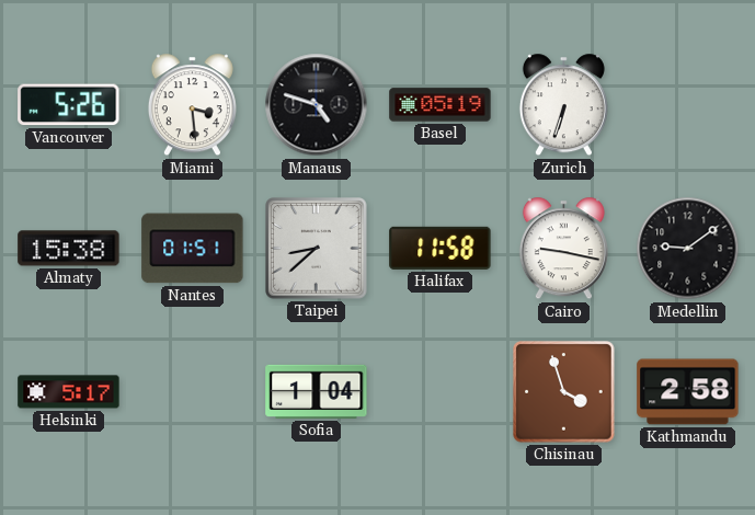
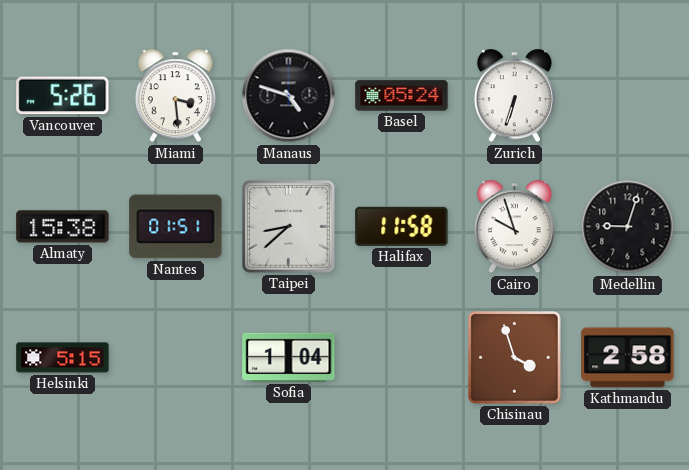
Basel: 05:19 -> 05:24
Cairo: 9:17 -> 9:57
Medellin: 9:09 -> 9:03
Helsinki: 5:17 -> 5:15
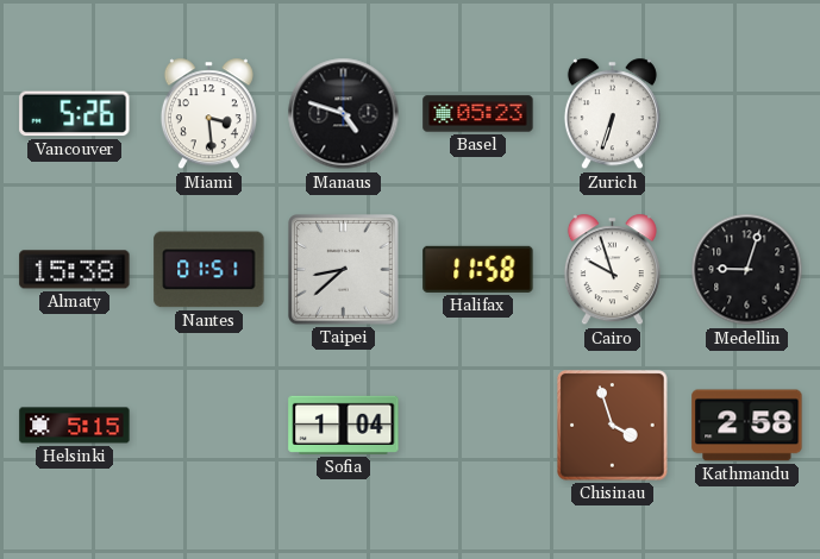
Basel: 05:24 -> 05:23
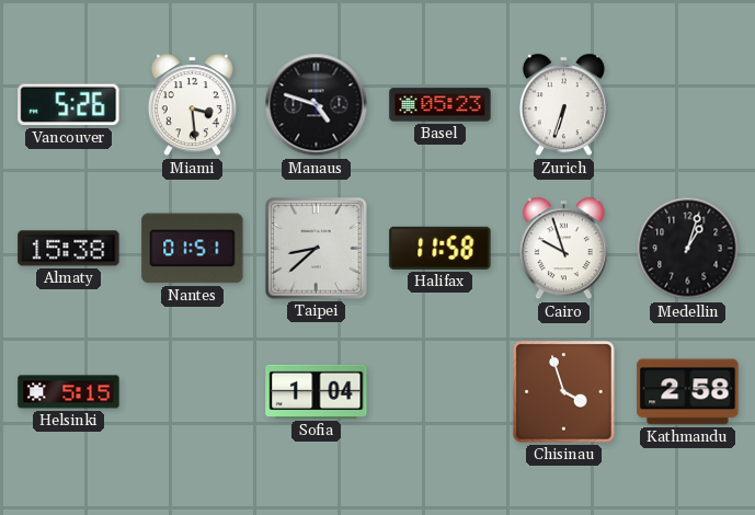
Medellin: 9:03 -> 1:03
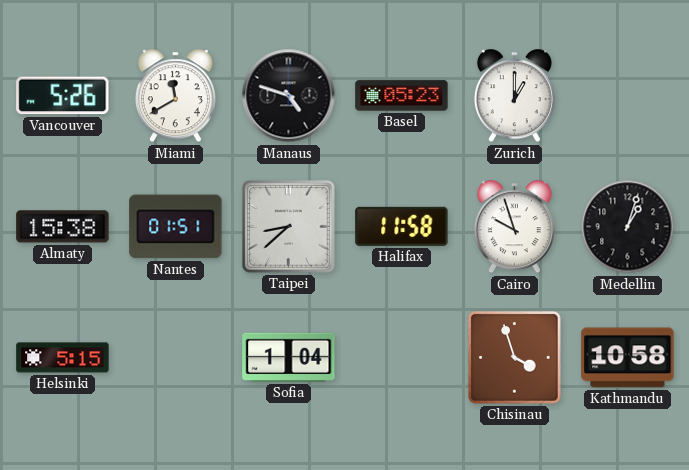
Miami: 3:29 -> 11:40
Zurich: 6:33 -> 1:00
Kathmandu: 2:58 -> 10:58
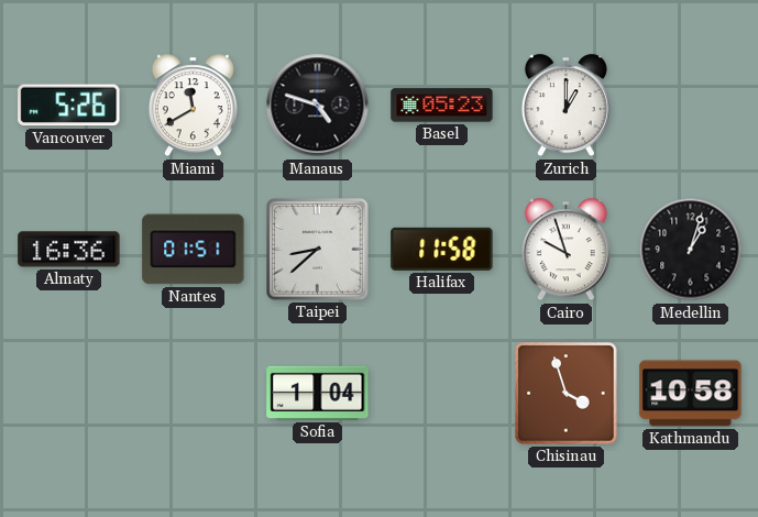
Almaty: 15:38 -> 16:36
Helsinki: 5:15 -> none
